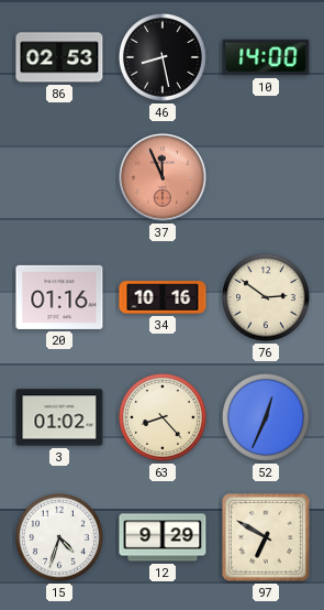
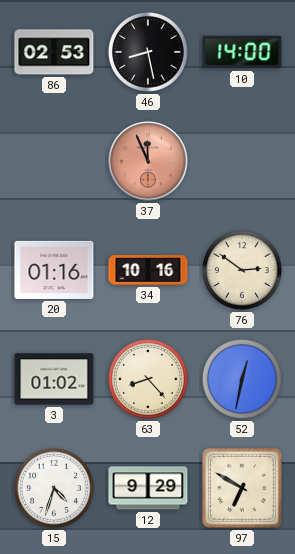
52: 12:34 -> 12:32
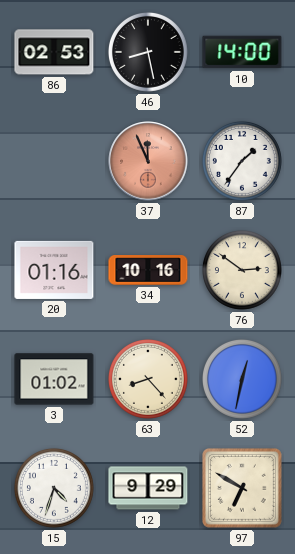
87: none -> 1:36
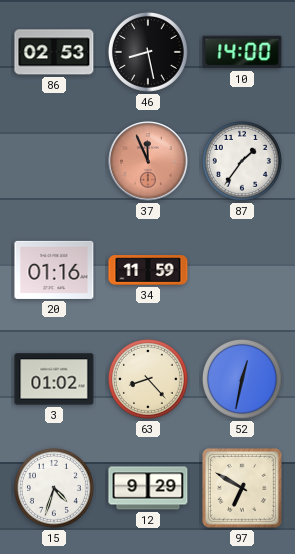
34: 10:16 -> 11:59
76: 2:51 -> none
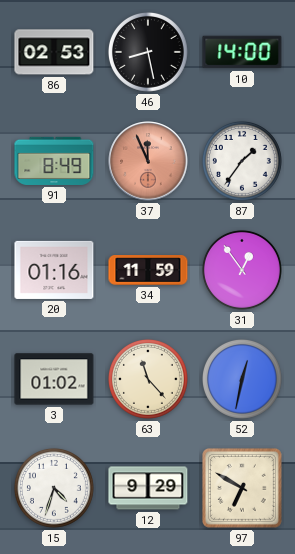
91: none -> 8:49
31: none -> 12:54
63: 8:23 -> 11:23
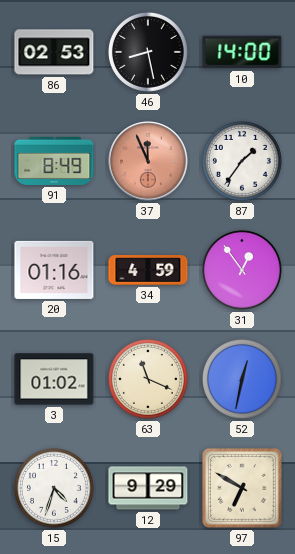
34: 11:59 -> 4:59
63: 11:23 -> 11:19
